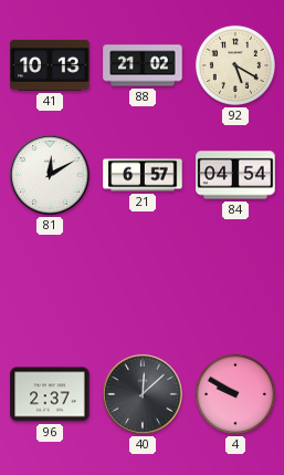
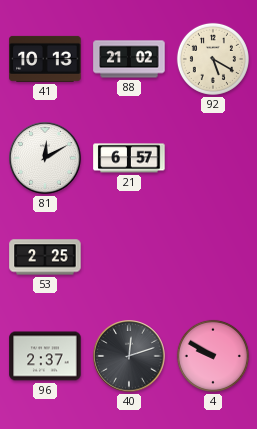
84: 04:54 -> none
53: none -> 2:25
40: 12:08 -> 12:12
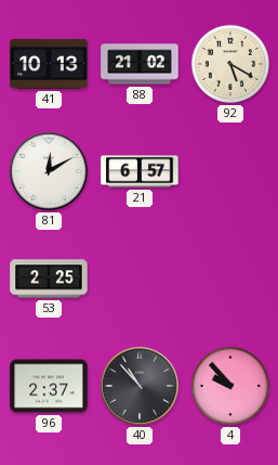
40: 12:12 -> 10:53
4: 9:50 -> 9:53
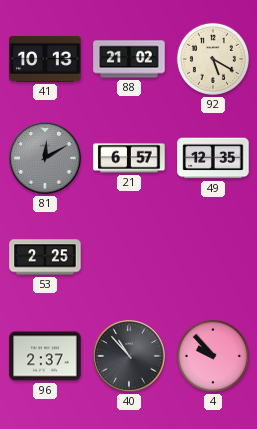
81 dial: white -> grey
49: none -> 12:35
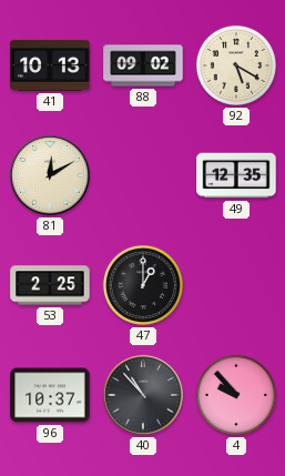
88: 21:02 -> 09:02
81 dial: grey -> cream
21: 6:57 -> none
47: none -> 1:00
96: 2:37 -> 10:37
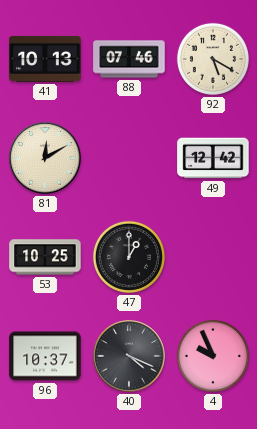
88: 09:02 -> 07:46
49: 12:35 -> 12:42
53: 2:25 -> 10:25
40: 10:53 -> 4:19
4: 9:53 -> 9:56
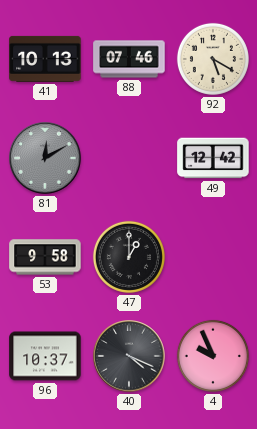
81 dial: cream -> grey
53: 10:25 -> 9:58
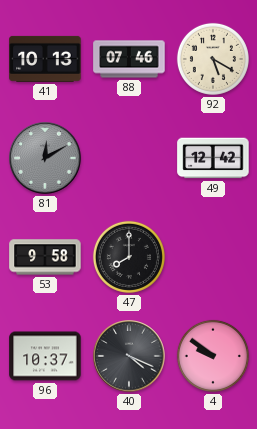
47: 1:00 -> 8:00
4: 9:56 -> 9:51
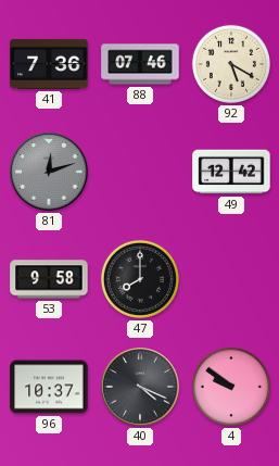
41: 10:13 -> 7:36
81: 12:10 -> 12:12
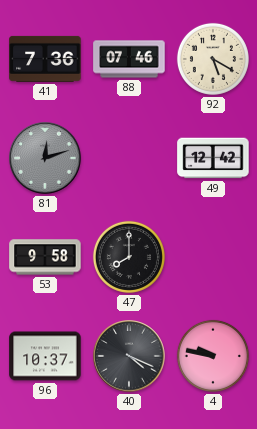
4: 9:51 -> 9:47
